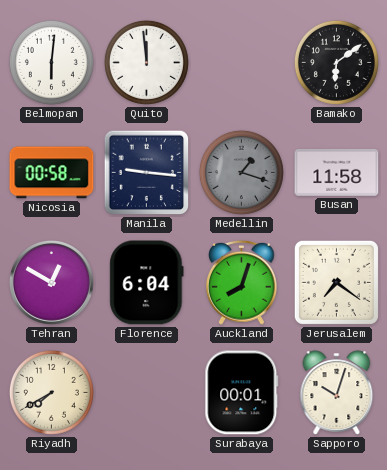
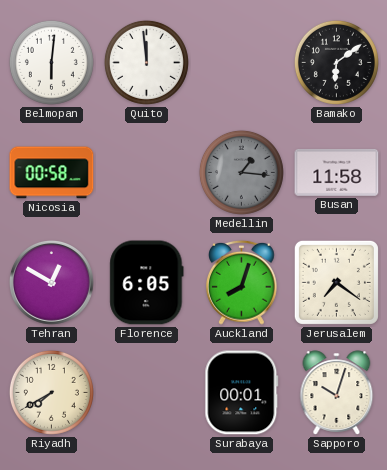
Manila: 9:16 -> none
Medellin: 1:18 -> 1:16
Florence: 6:04 -> 6:05
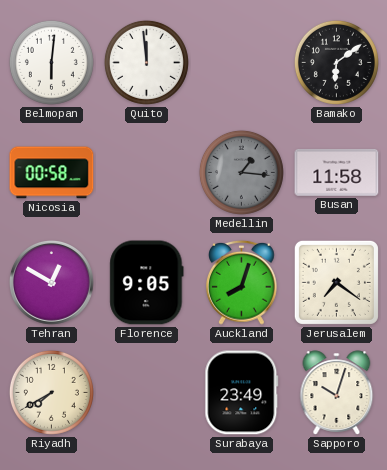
Florence: 6:05 -> 9:05
Surabaya: 00:01 -> 23:49
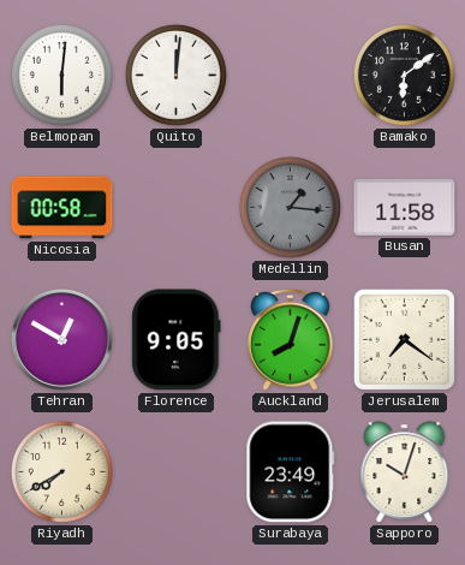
Quito: 11:59 -> 12:01
